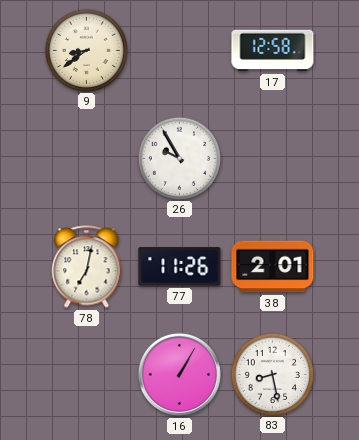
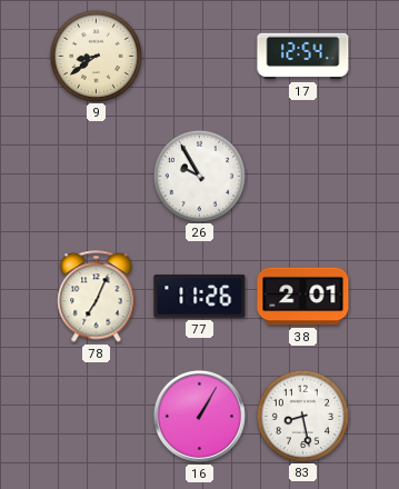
17: 12:58 -> 12:54
78: 7:02 -> 7:04
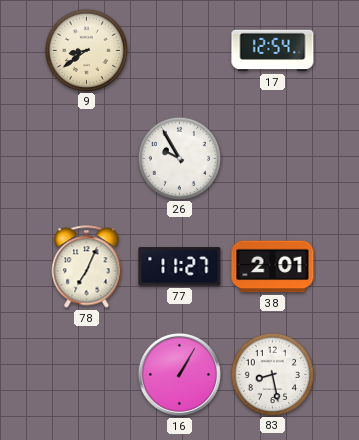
77: 11:26 -> 11:27
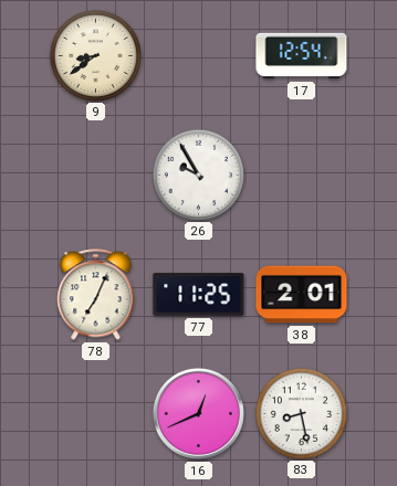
77: 11:27 -> 11:25
16: 1:05 -> 12:41
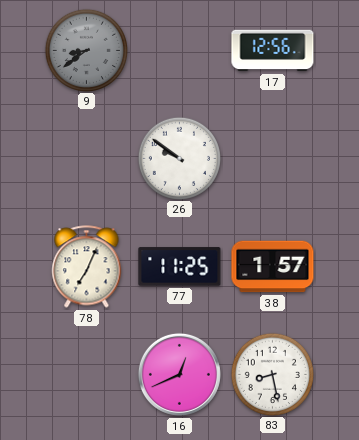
9 dial: cream -> grey
17: 12:54 -> 12:56
26: 9:55 -> 9:51
38: 2:01 -> 1:57
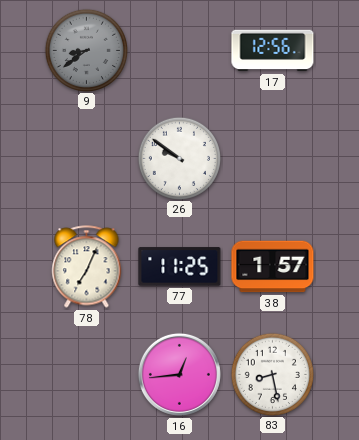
16: 12:41 -> 12:44
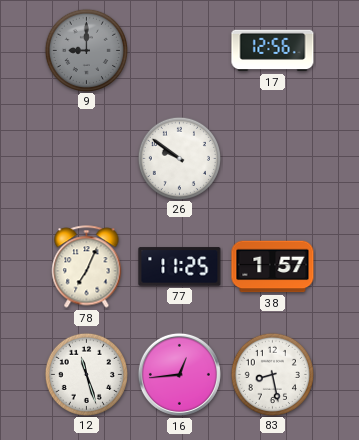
9: 8:39 -> 9:00
12: none -> 11:27
